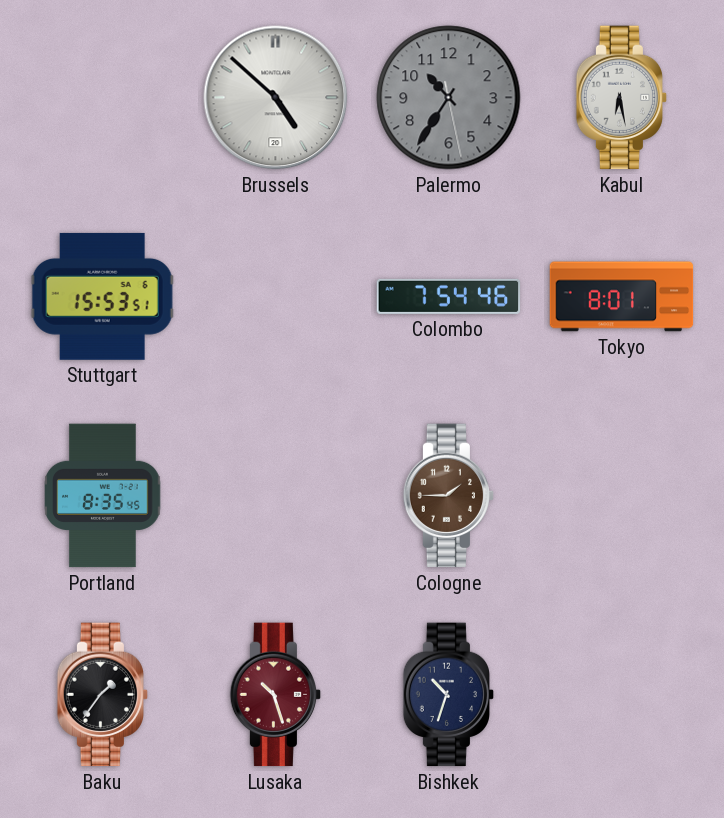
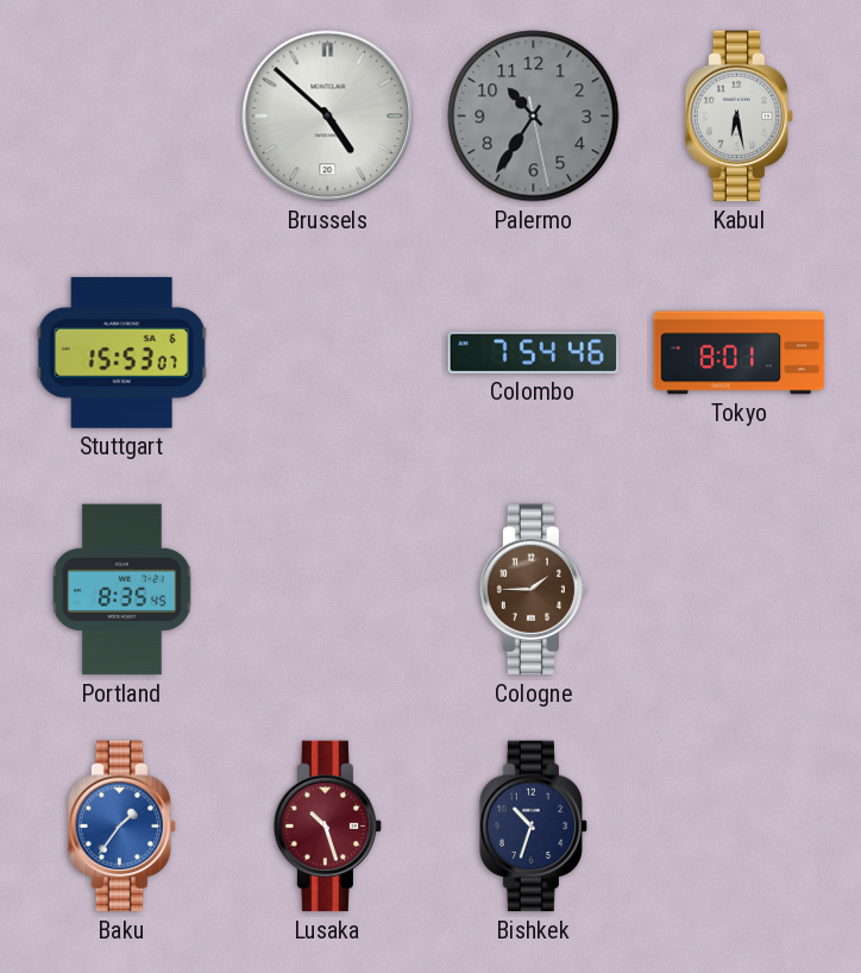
Stuttgart: 15:53:51 -> 15:53:07
Baku dial: black -> blue
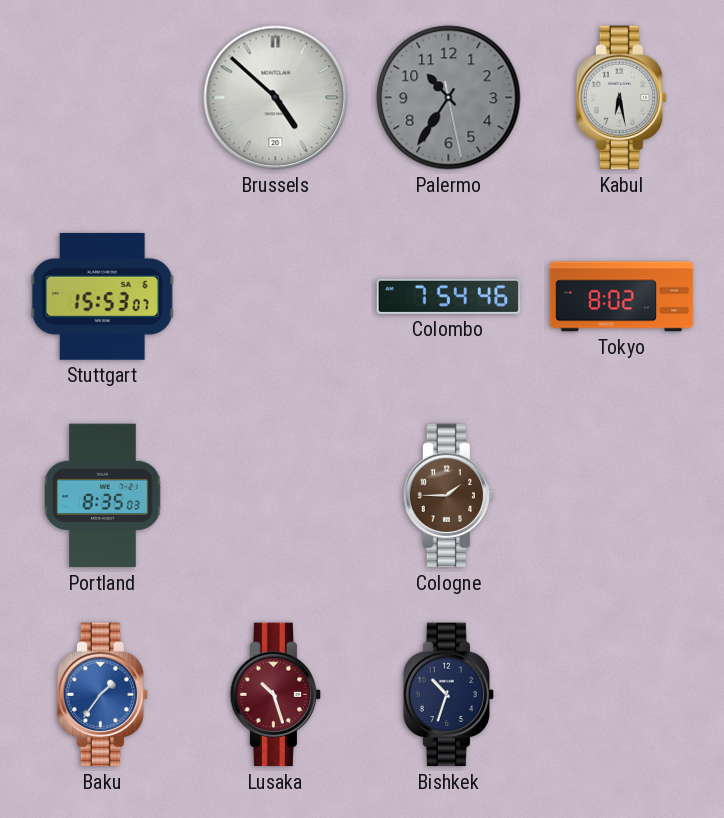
Tokyo: 8:01 -> 8:02
Portland: 8:35:45 -> 8:35:03
